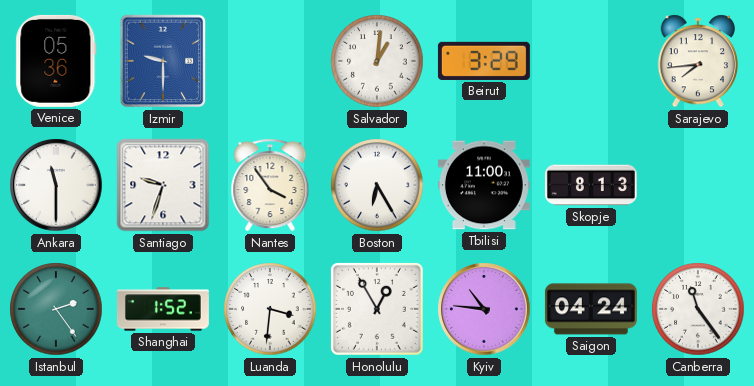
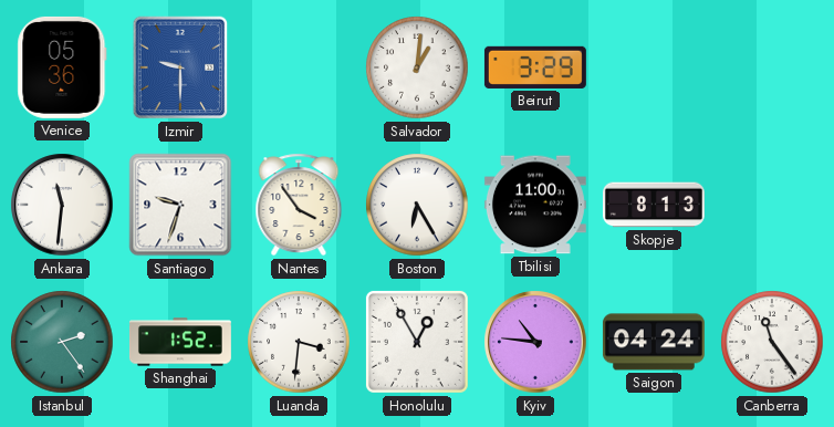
Sarajevo: 7:44 -> none
Ankara: 11:30 -> 11:31
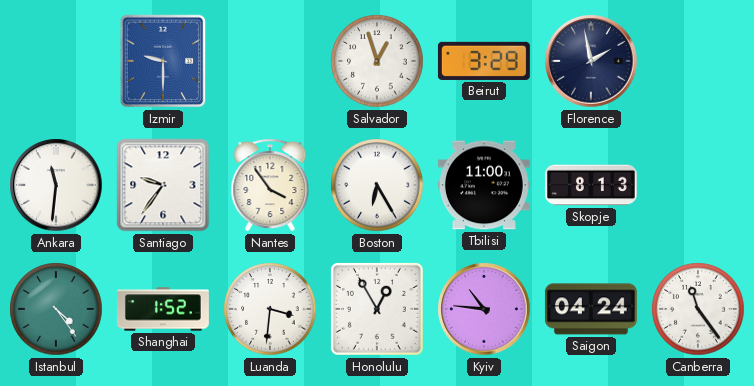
Venice: 05:36 -> none
Salvador: 1:01 -> 12:57
Florence: none -> 1:58
Santiago: 9:33 -> 9:36
Istanbul: 2:24 -> 4:24
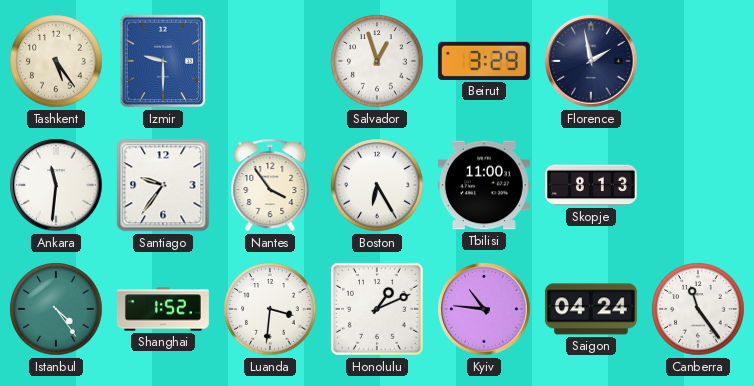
Tashkent: none -> 5:24
Honolulu: 12:55 -> 1:11
